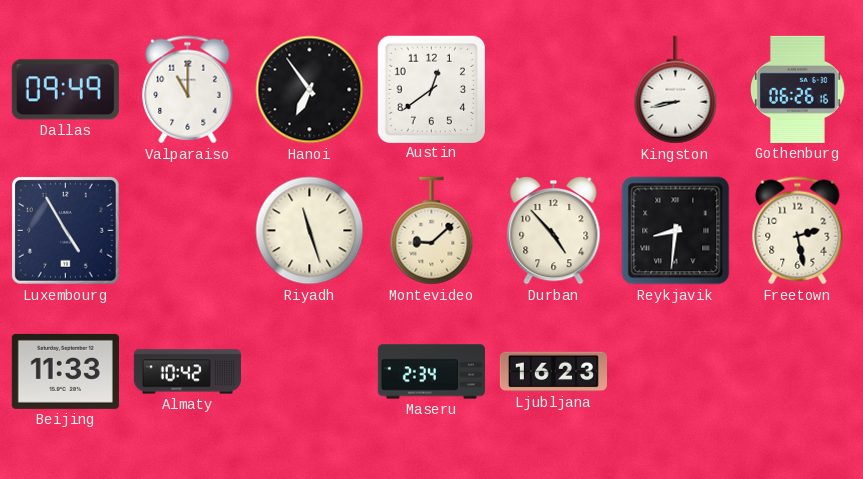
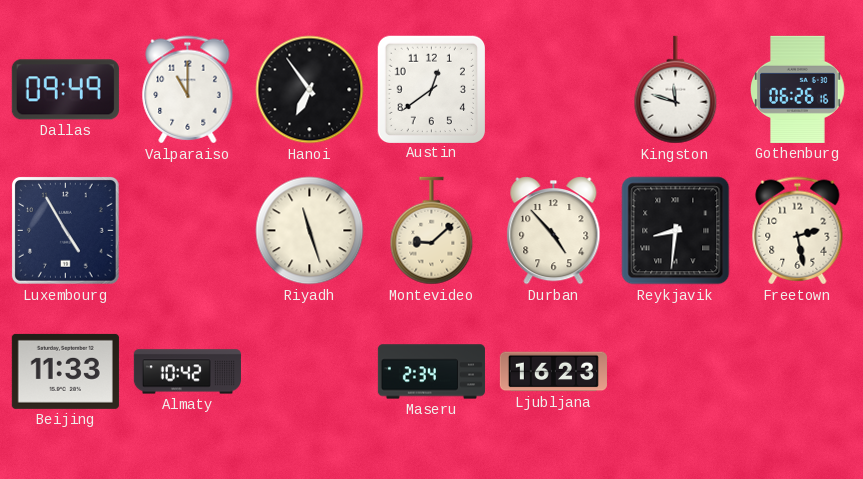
Kingston: 8:43 -> 11:48
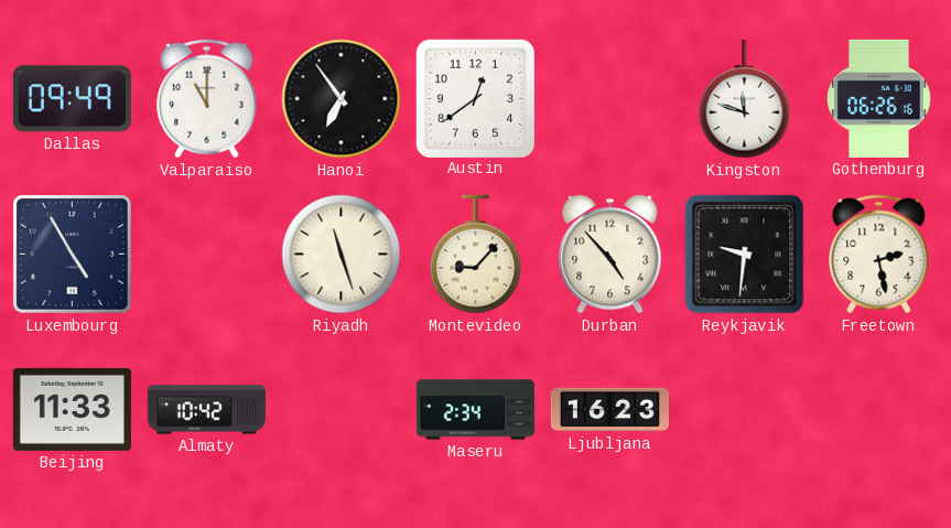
Montevideo: 9:08 -> 9:07
Reykjavik: 8:31 -> 9:31
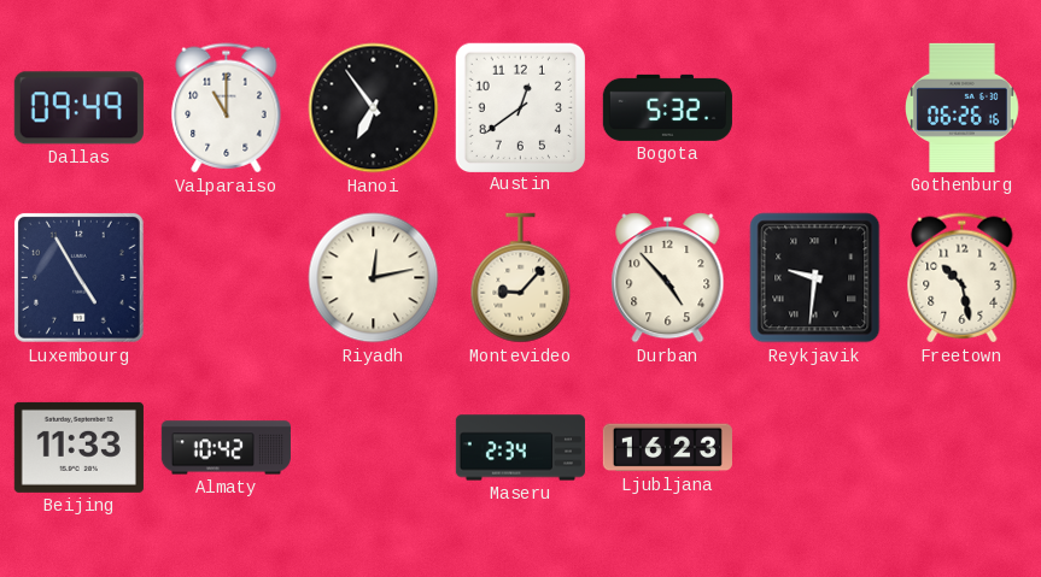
Bogota: none -> 5:32
Kingston: 11:48 -> none
Riyadh: 11:27 -> 12:13
Freetown: 2:28 -> 10:28
